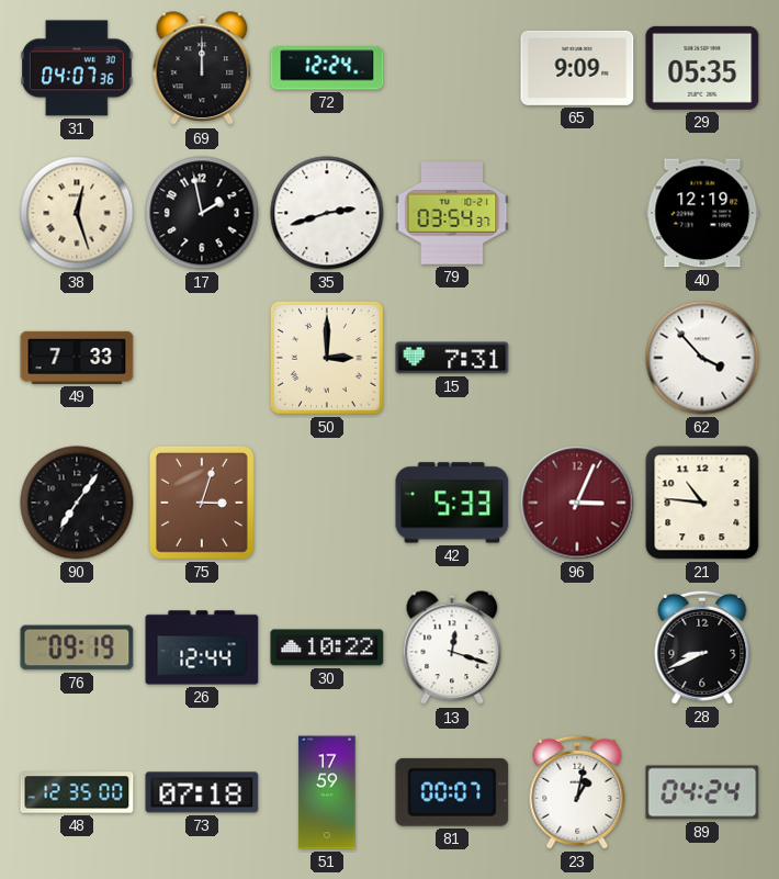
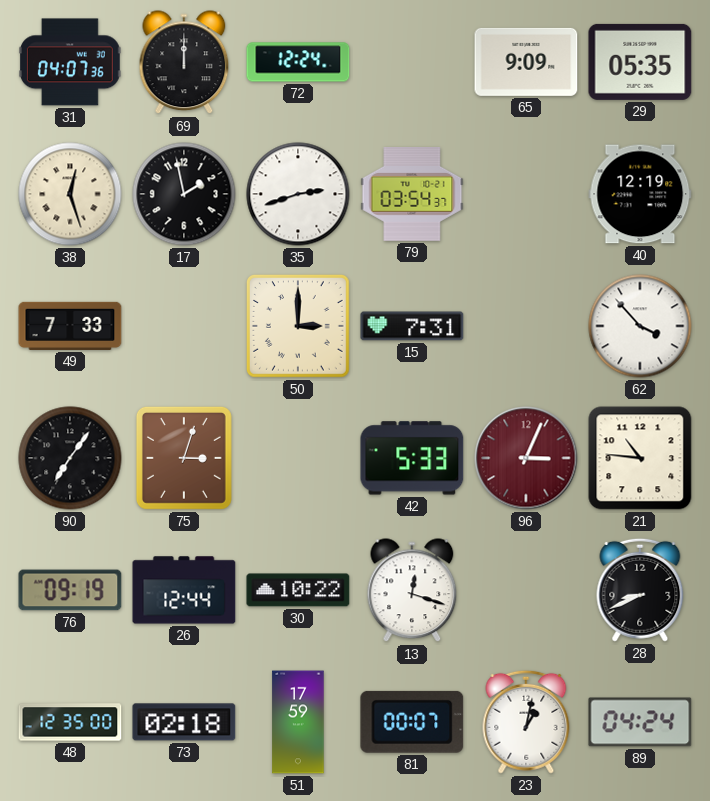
73: 07:18 -> 02:18
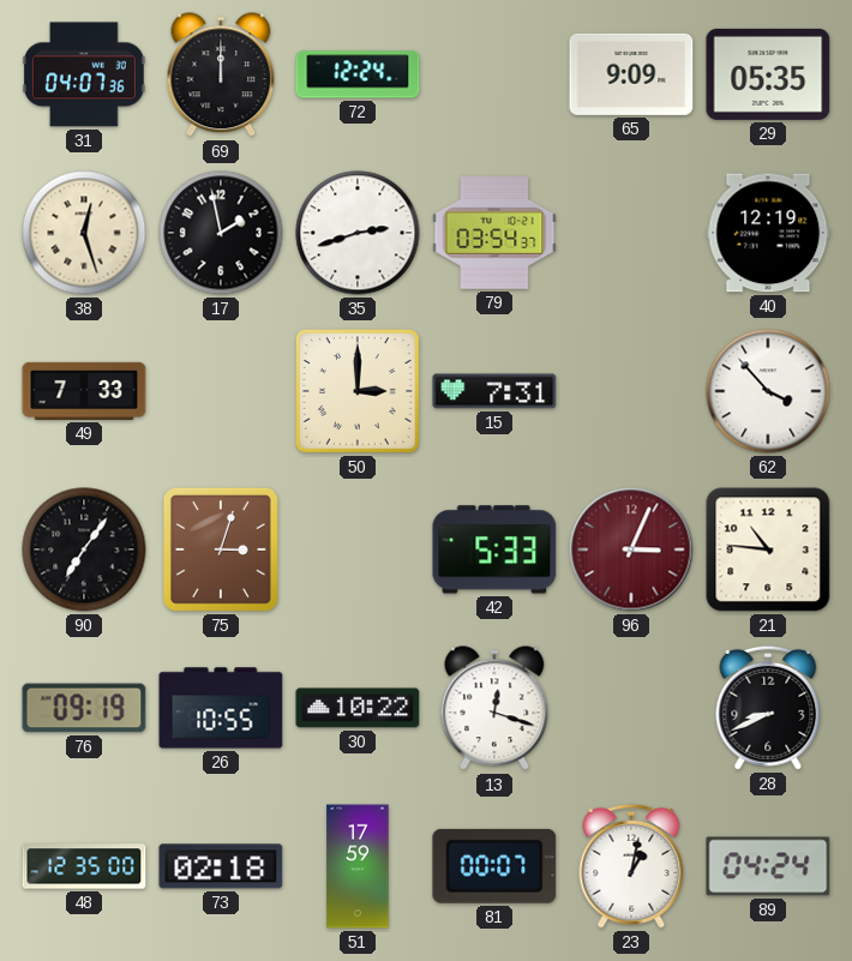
26: 12:44 -> 10:55
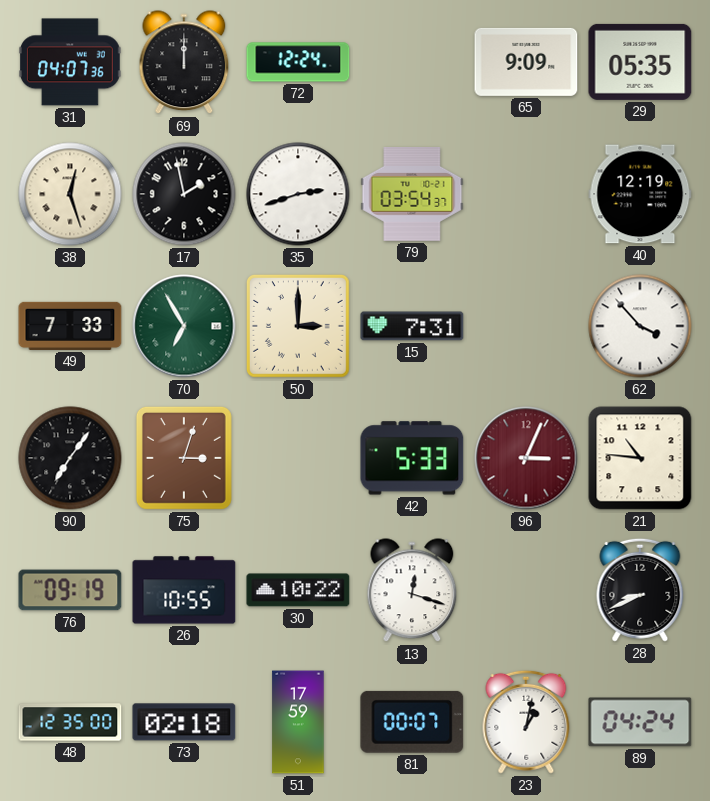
70: none -> 6:55
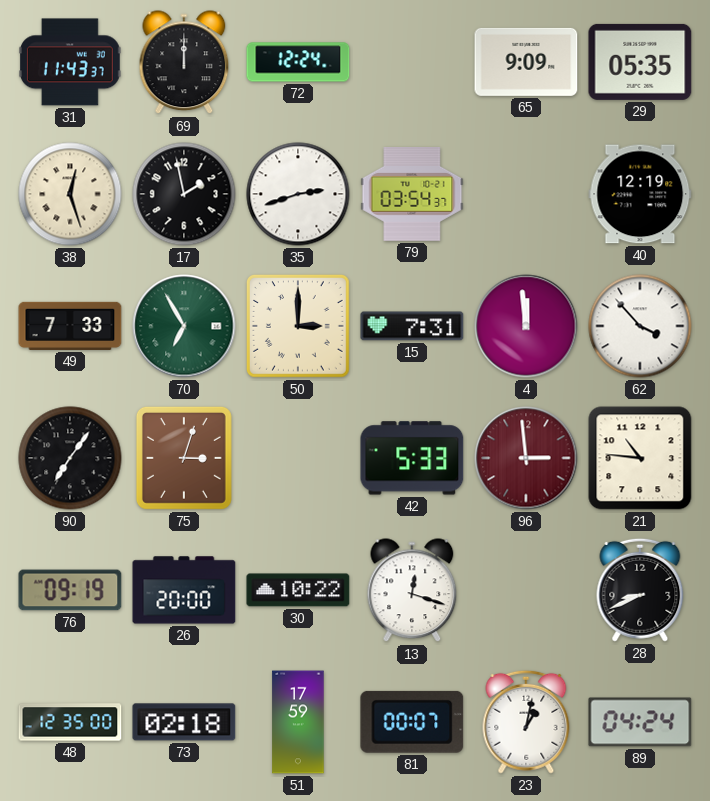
31: 04:07 -> 11:43
4: none -> 11:59
96: 3:04 -> 2:59
26: 10:55 -> 20:00
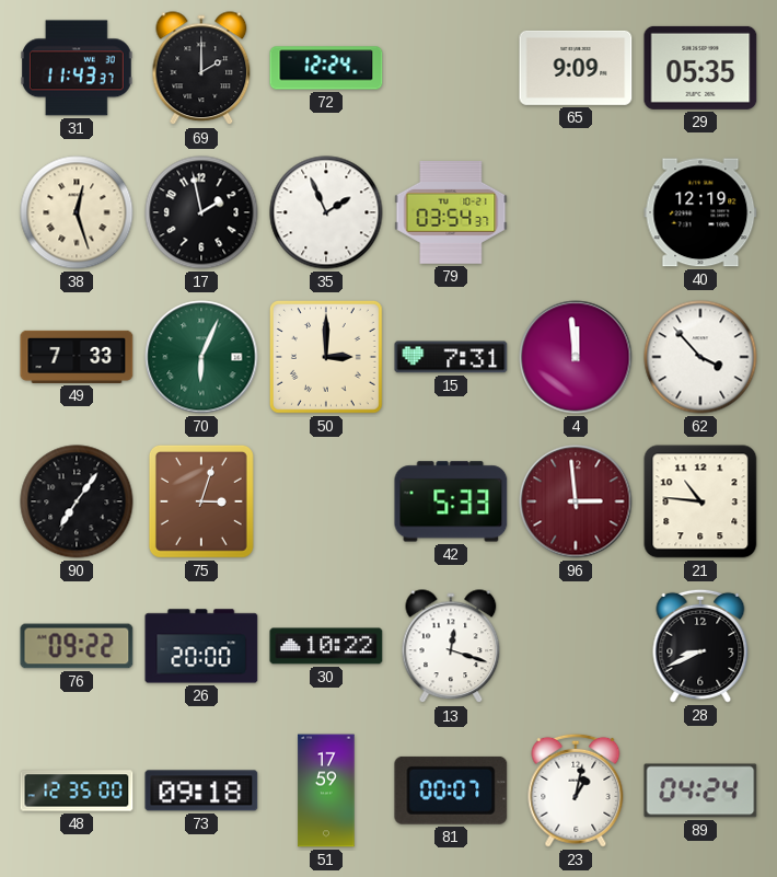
69: 12:00 -> 2:00
35: 2:42 -> 1:56
70: 6:55 -> 6:04
76: 09:19 -> 09:22
73: 02:18 -> 09:18
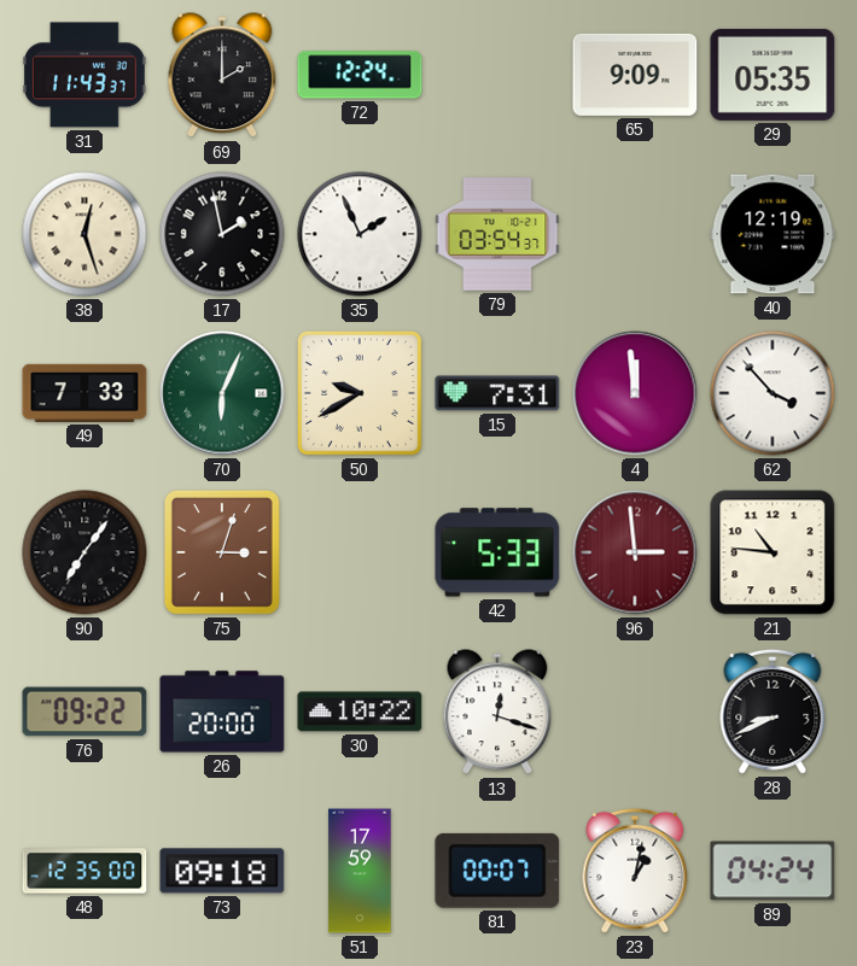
50: 3:00 -> 9:40
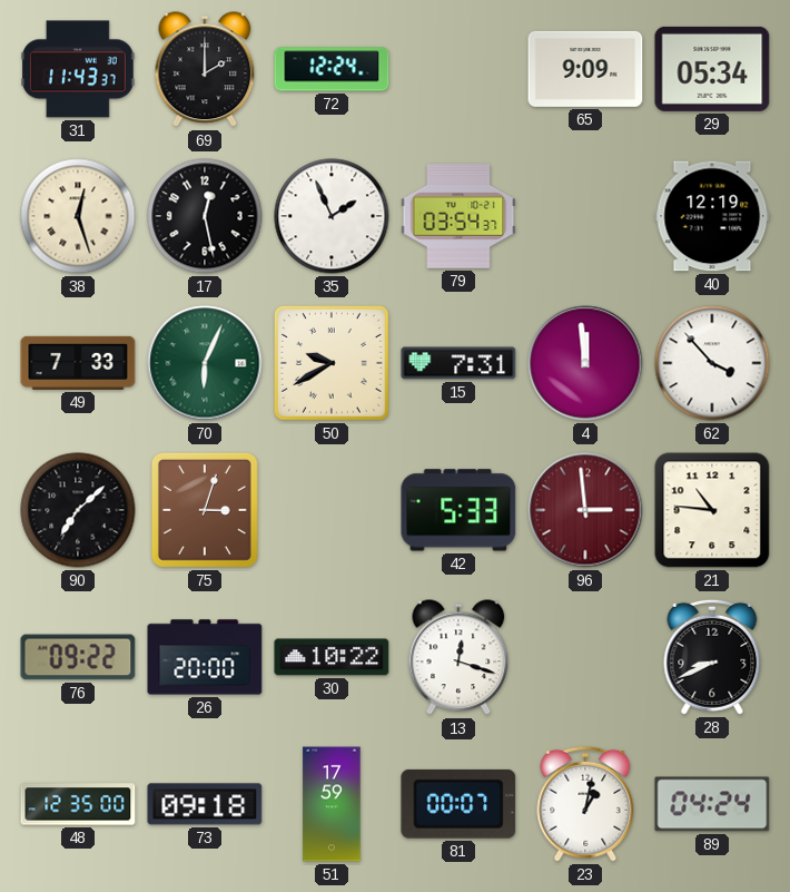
29: 05:35 -> 05:34
17: 1:58 -> 12:28
90: 7:06 -> 7:08
